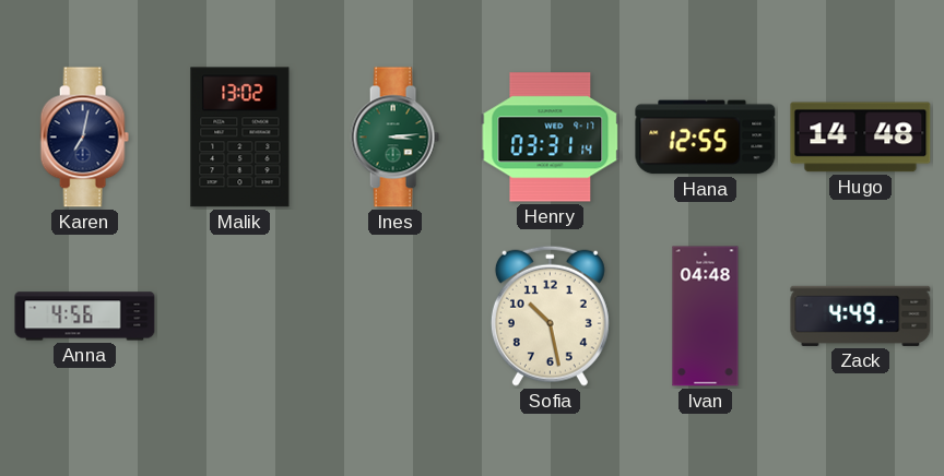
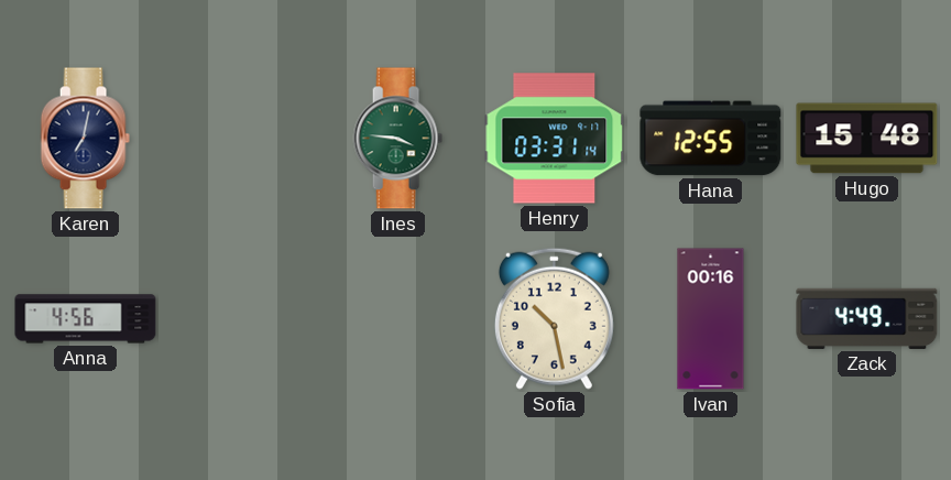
Malik: 13:02 -> none
Ines: 3:14 -> 3:46
Hugo: 14:48 -> 15:48
Ivan: 04:48 -> 00:16
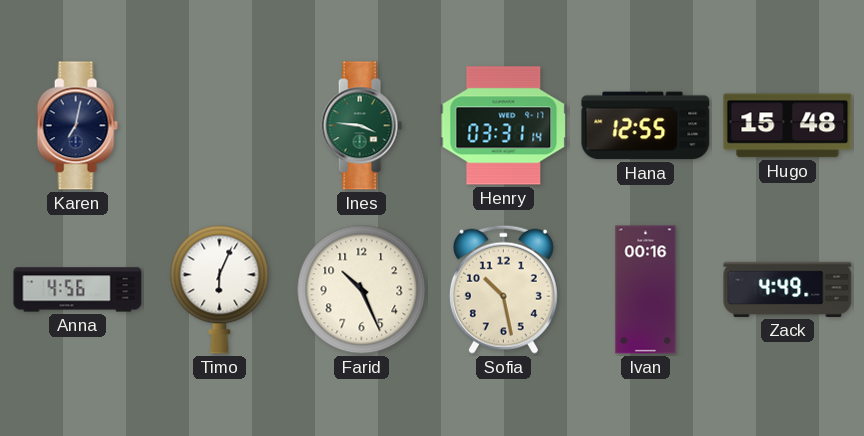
Timo: none -> 6:04
Farid: none -> 10:26
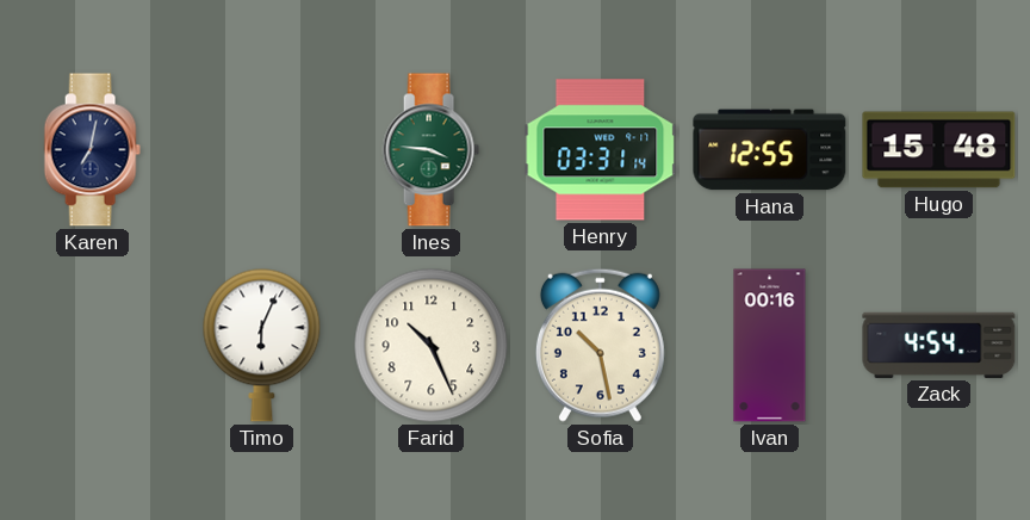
Anna: 4:56 -> none
Zack: 4:49 -> 4:54
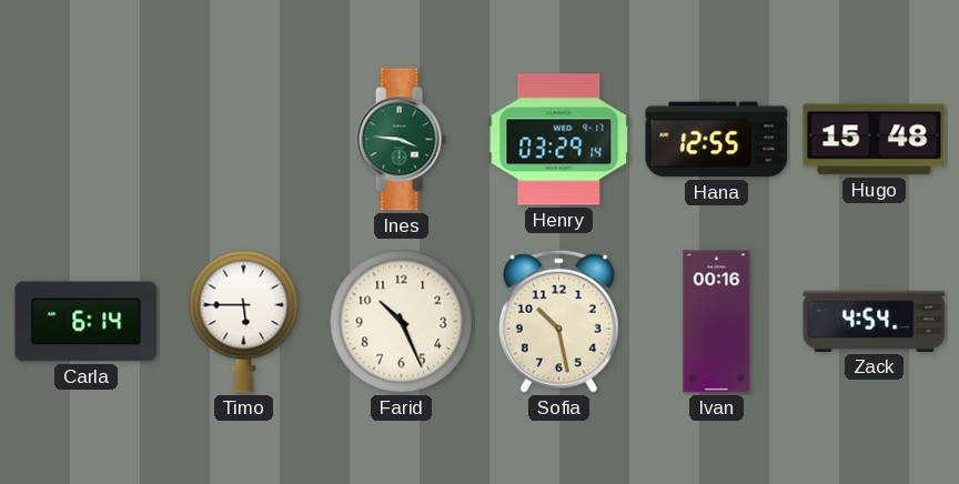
Karen: 7:02 -> none
Henry: 03:31 -> 03:29
Carla: none -> 6:14
Timo: 6:04 -> 5:45
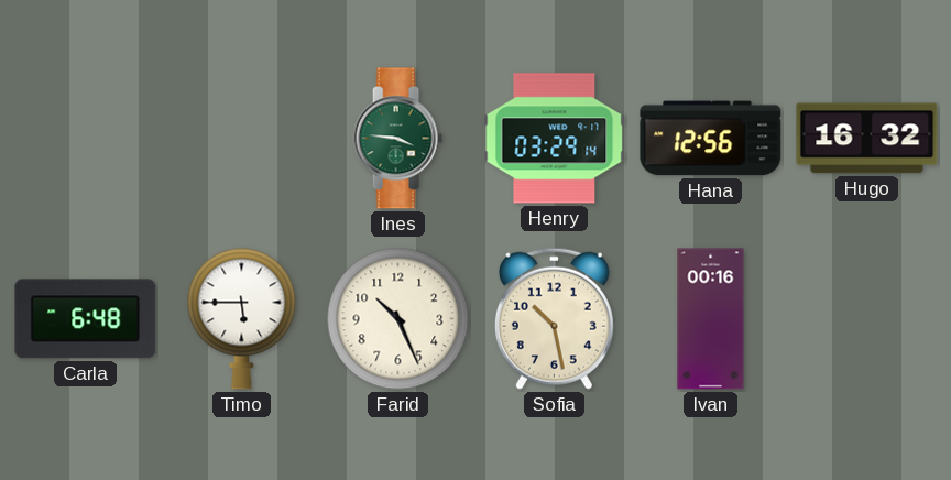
Hana: 12:55 -> 12:56
Hugo: 15:48 -> 16:32
Carla: 6:14 -> 6:48
Zack: 4:54 -> none
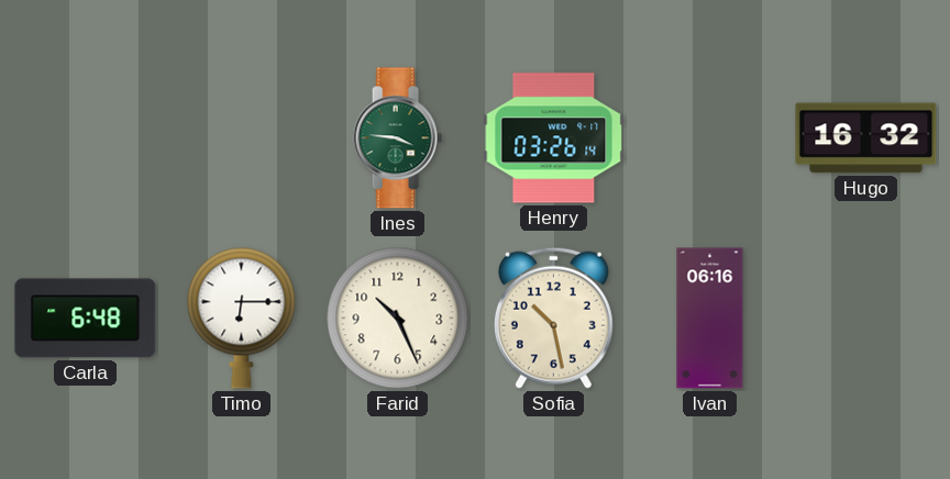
Henry: 03:29 -> 03:26
Hana: 12:56 -> none
Timo: 5:45 -> 6:15
Ivan: 00:16 -> 06:16
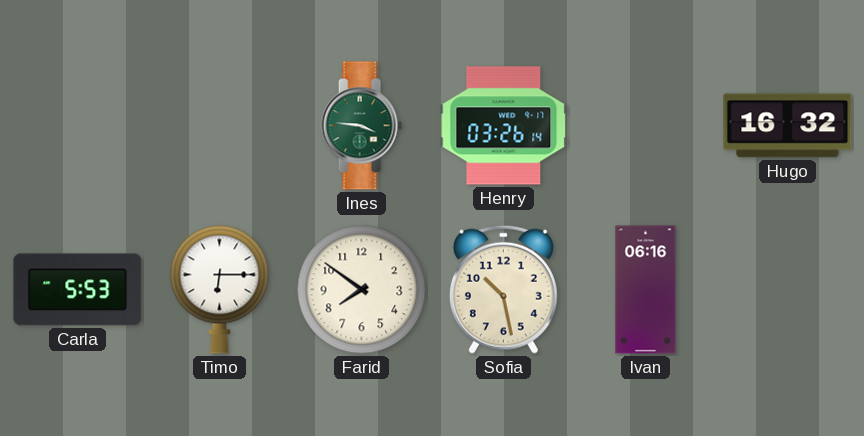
Carla: 6:48 -> 5:53
Farid: 10:26 -> 7:51
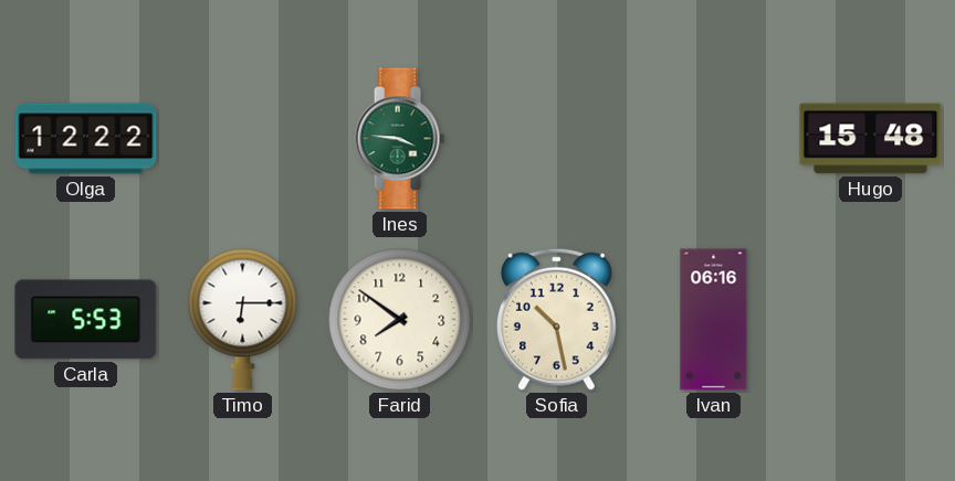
Olga: none -> 12:22
Henry: 03:26 -> none
Hugo: 16:32 -> 15:48
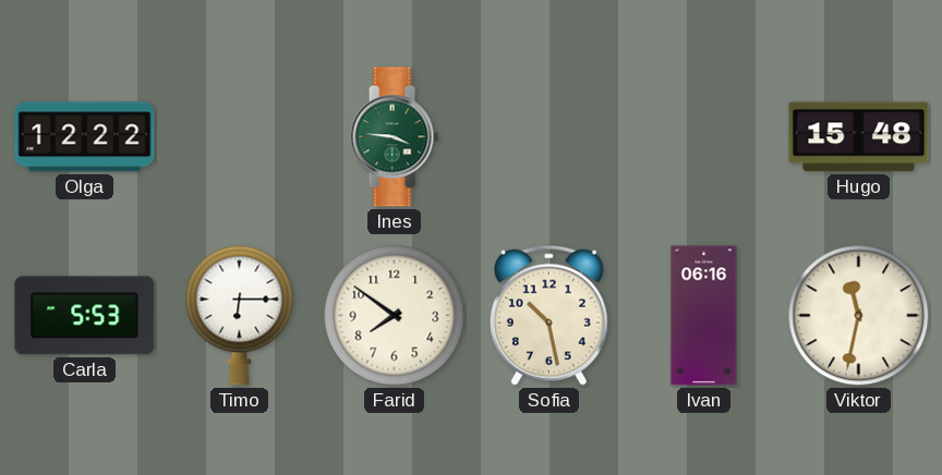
Viktor: none -> 11:32
